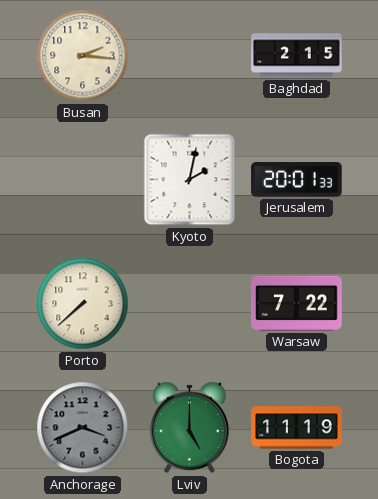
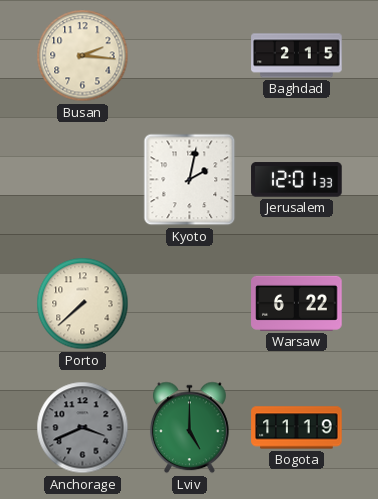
Jerusalem: 20:01 -> 12:01
Warsaw: 7:22 -> 6:22
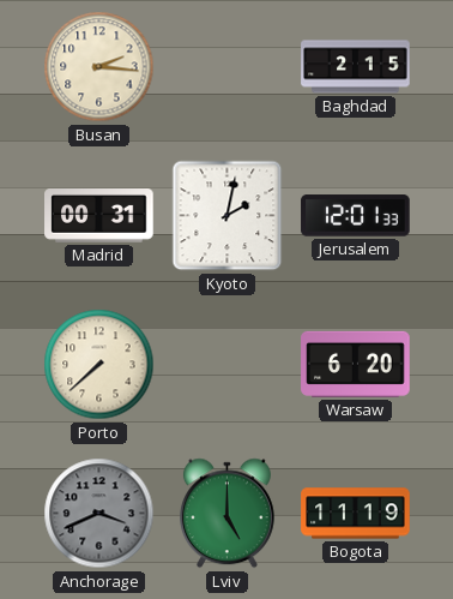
Madrid: none -> 00:31
Warsaw: 6:22 -> 6:20
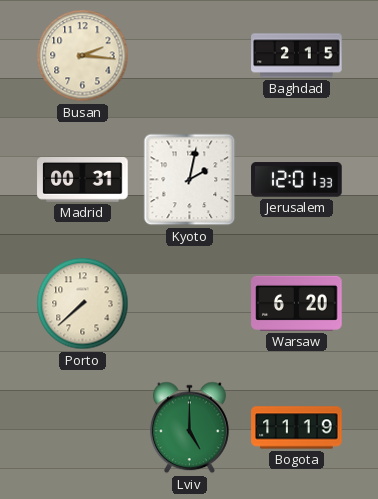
Anchorage: 3:41 -> none
